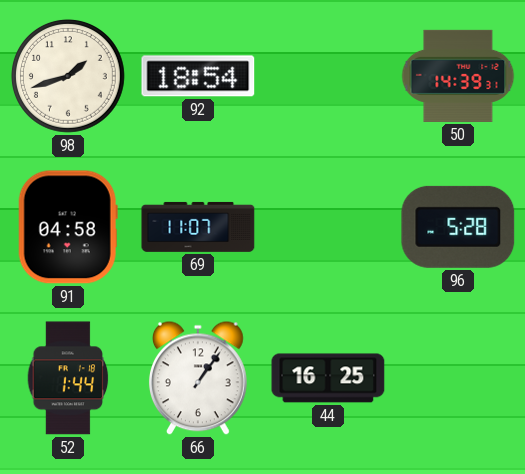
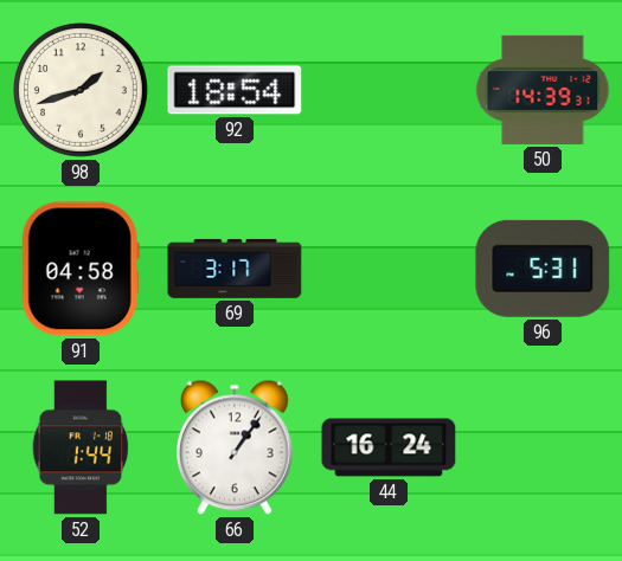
69: 11:07 -> 3:17
96: 5:28 -> 5:31
44: 16:25 -> 16:24
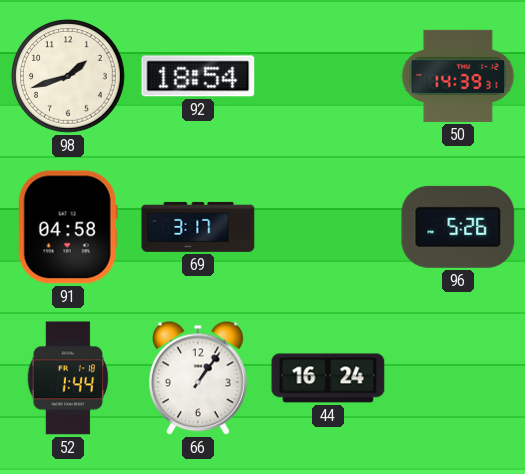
96: 5:31 -> 5:26
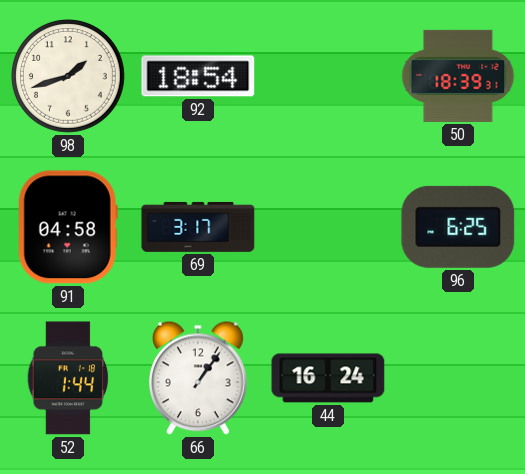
50: 14:39 -> 18:39
96: 5:26 -> 6:25
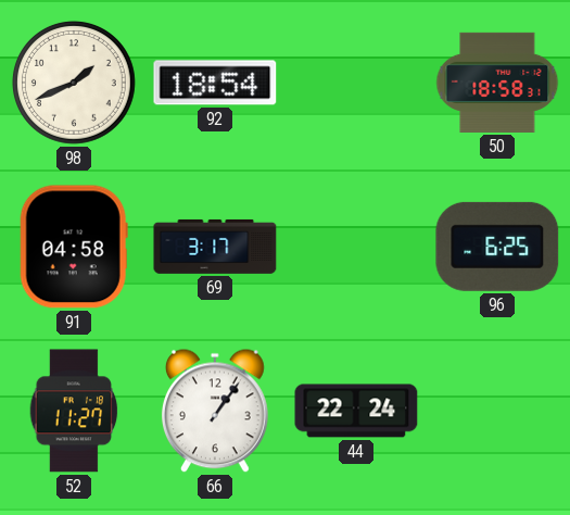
98: 1:42 -> 1:41
50: 18:39 -> 18:58
52: 1:44 -> 11:27
44: 16:24 -> 22:24
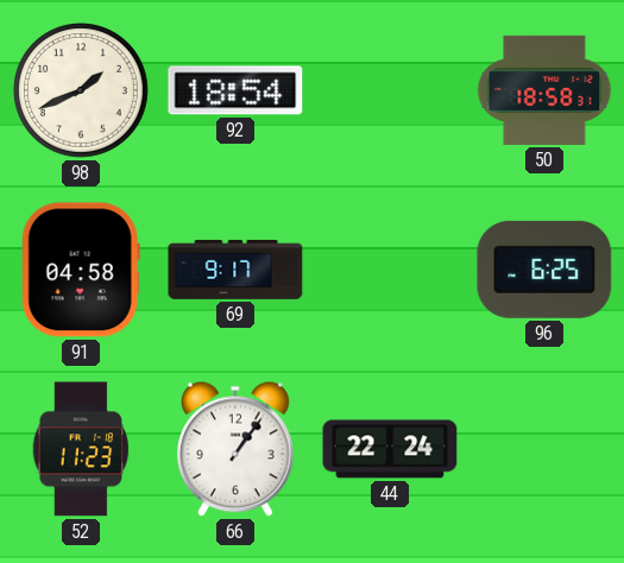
69: 3:17 -> 9:17
52: 11:27 -> 11:23
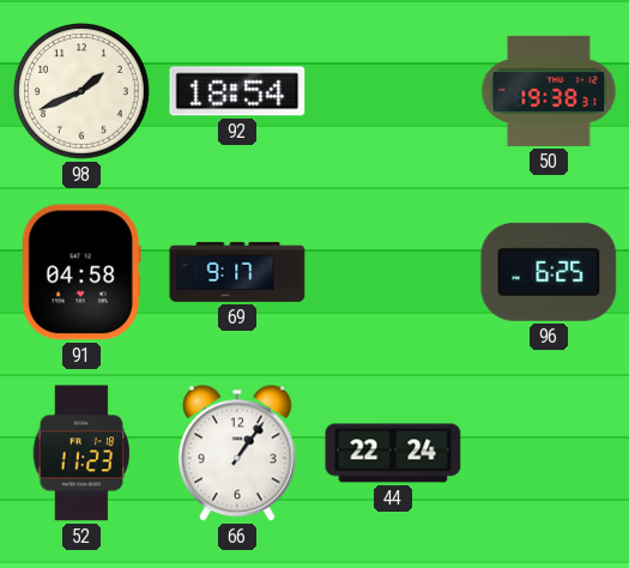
50: 18:58 -> 19:38
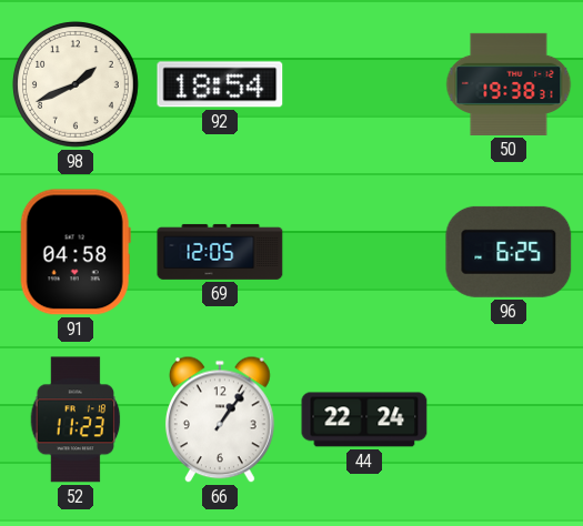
69: 9:17 -> 12:05
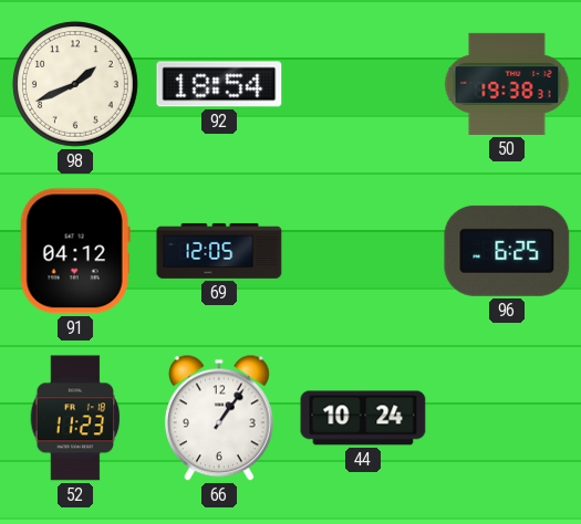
91: 04:58 -> 04:12
44: 22:24 -> 10:24
